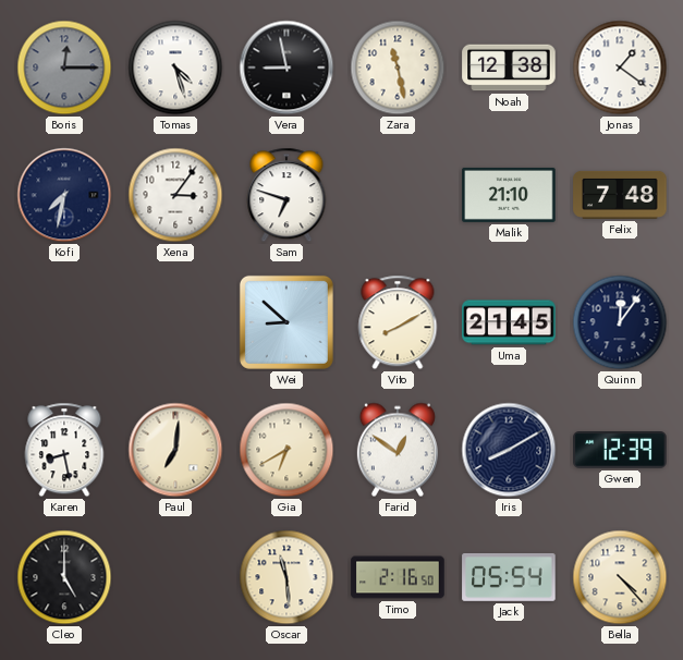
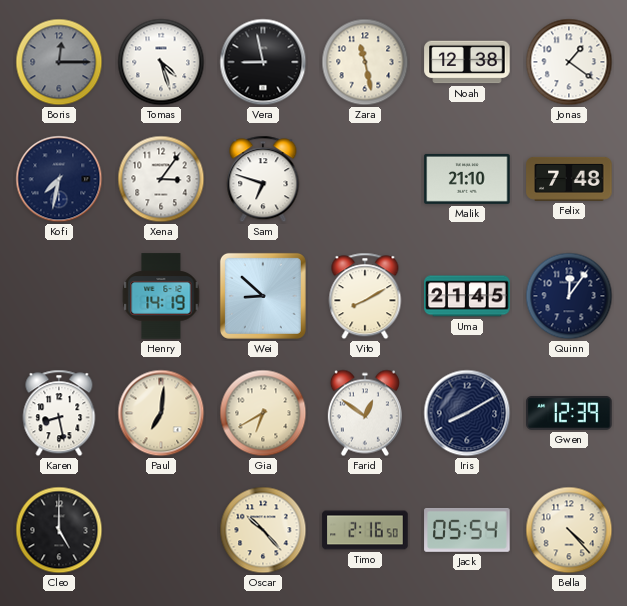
Henry: none -> 14:19
Oscar: 11:29 -> 10:23
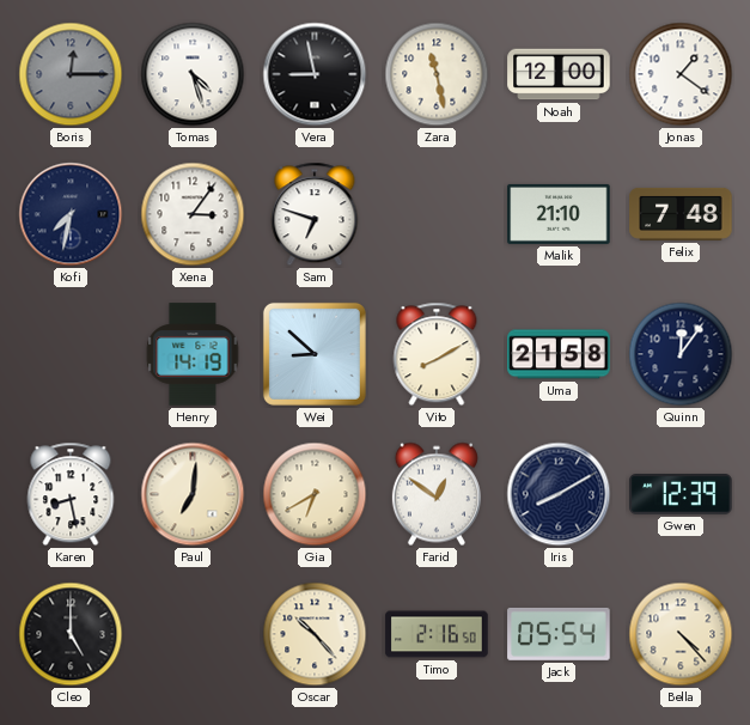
Noah: 12:38 -> 12:00
Uma: 21:45 -> 21:58
